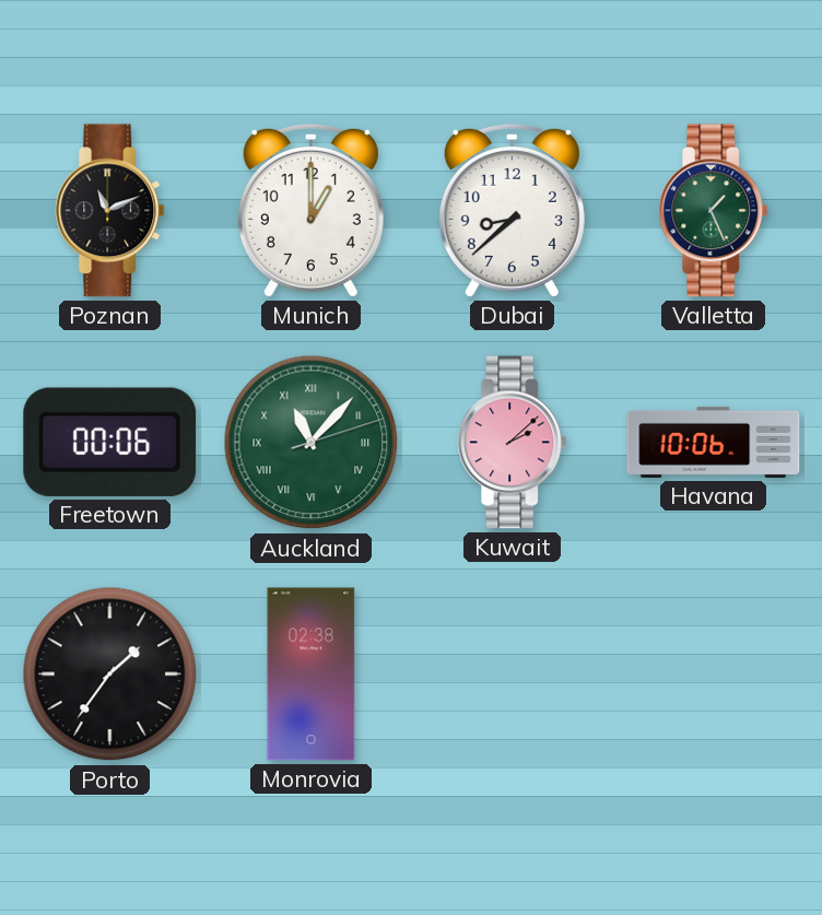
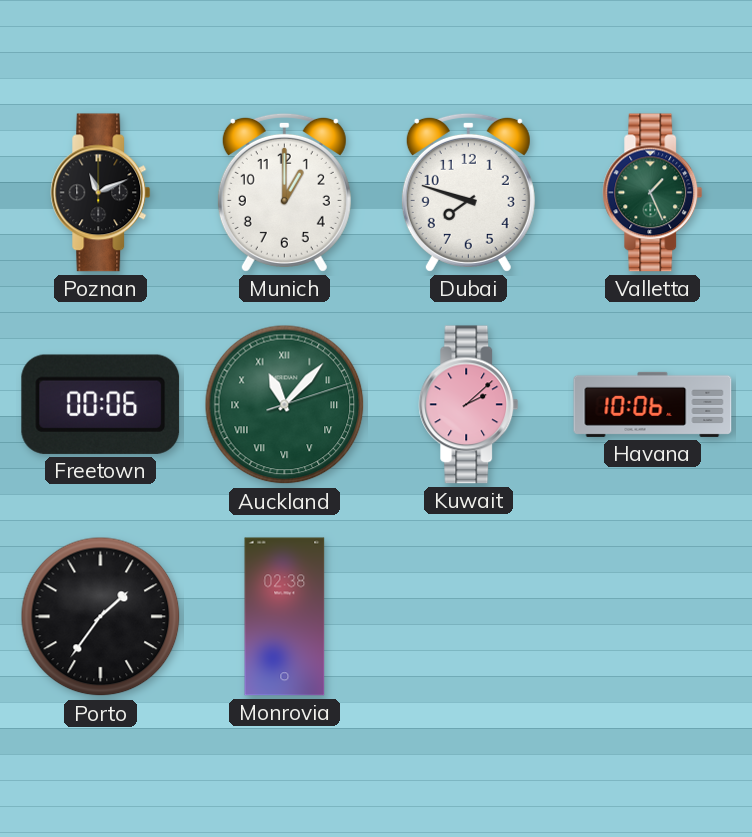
Dubai: 8:38 -> 7:48
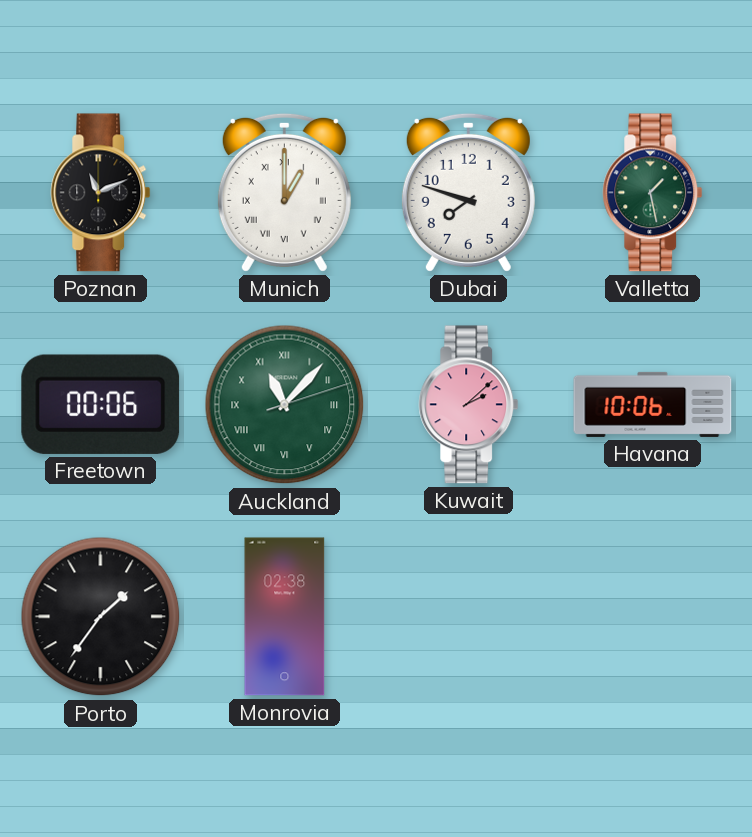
Munich numerals: Arabic -> Roman
Valletta: 1:26 -> 1:28
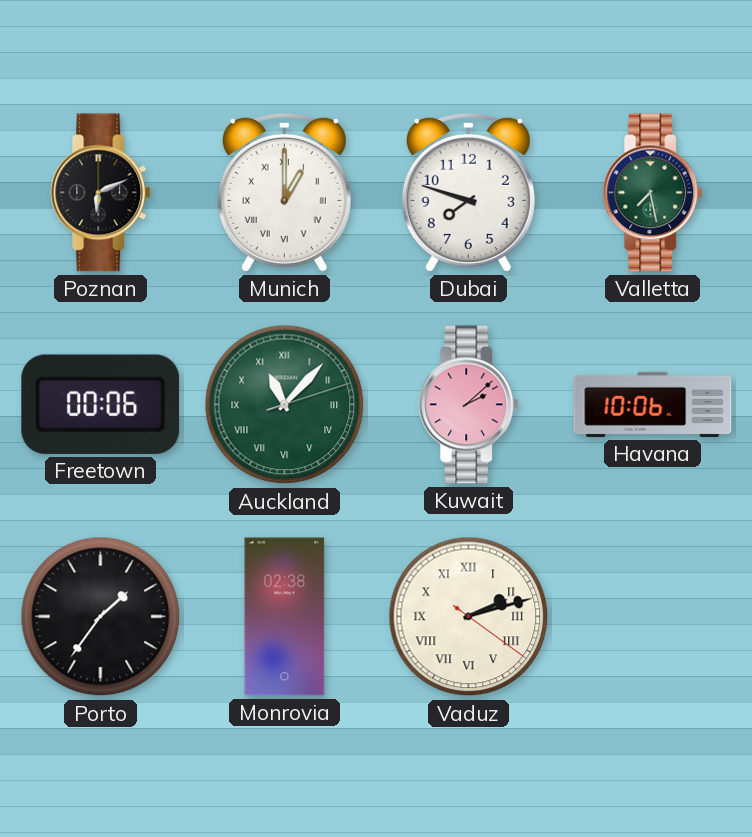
Poznan: 11:11 -> 6:11
Valletta: 1:28 -> 7:28
Vaduz: none -> 2:12
